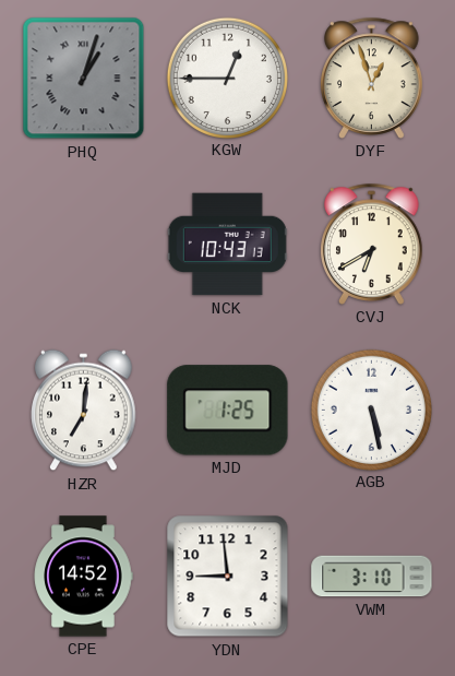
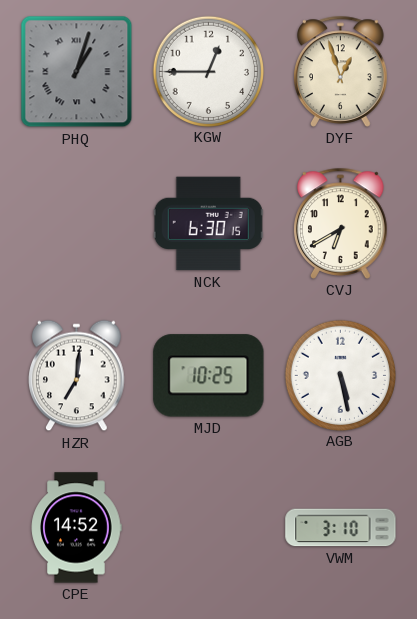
NCK: 10:43 -> 6:30
MJD: 1:25 -> 10:25
YDN: 8:59 -> none
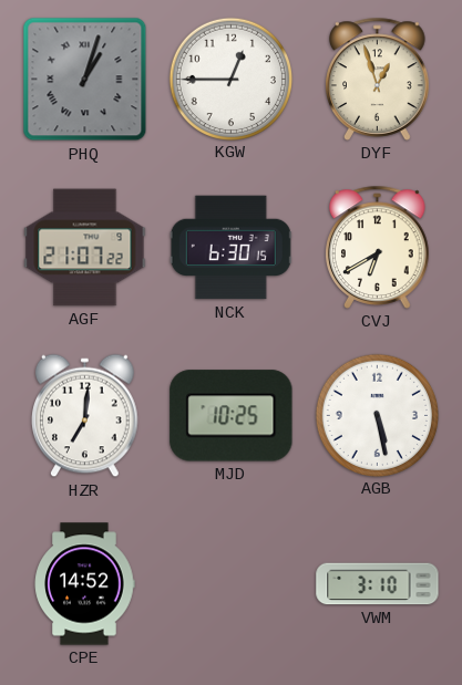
AGF: none -> 21:07
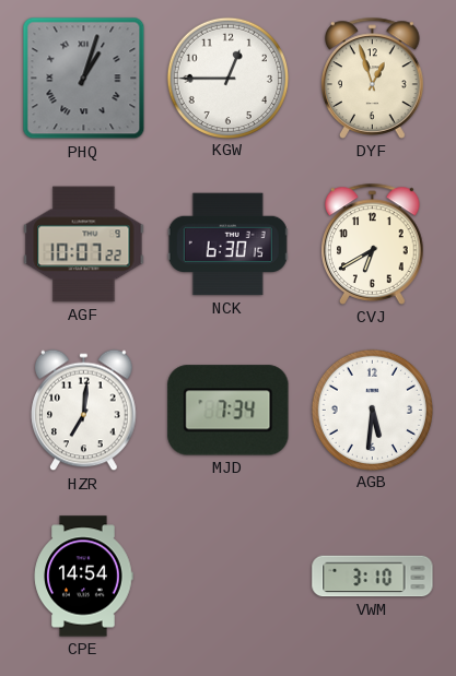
AGF: 21:07 -> 10:07
MJD: 10:25 -> 7:34
AGB: 5:28 -> 5:31
CPE: 14:52 -> 14:54
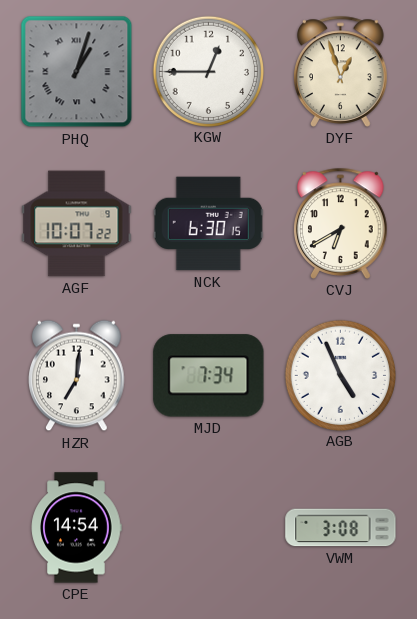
AGB: 5:31 -> 4:56
VWM: 3:10 -> 3:08
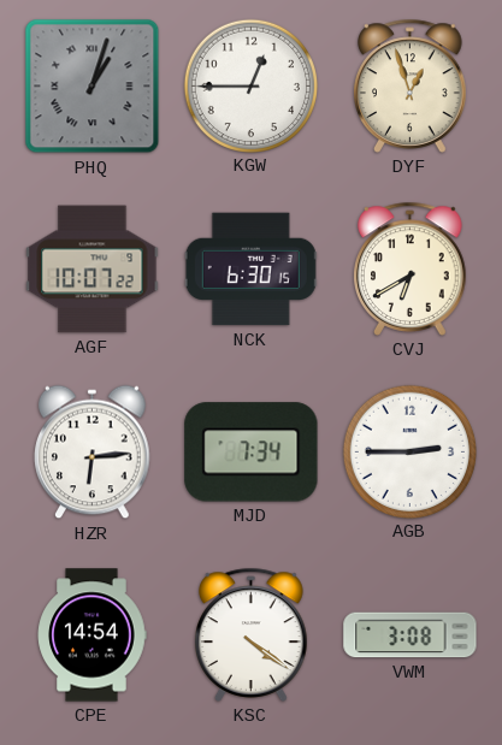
HZR: 7:01 -> 6:14
AGB: 4:56 -> 2:45
KSC: none -> 4:21
